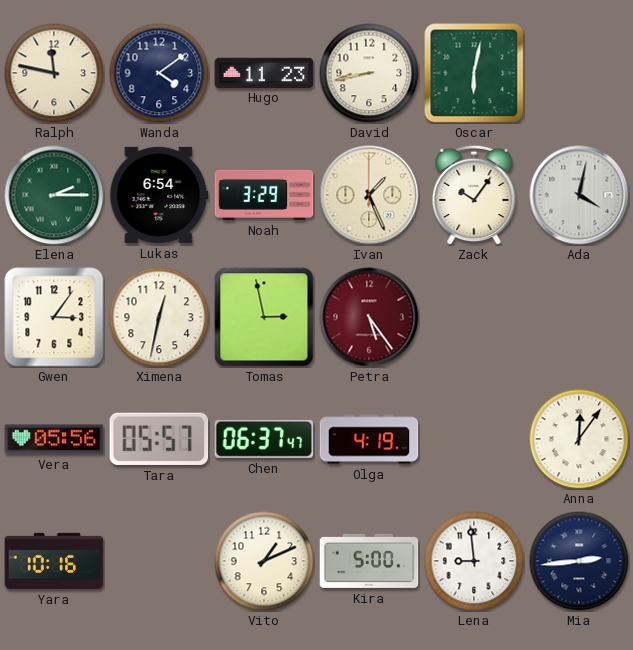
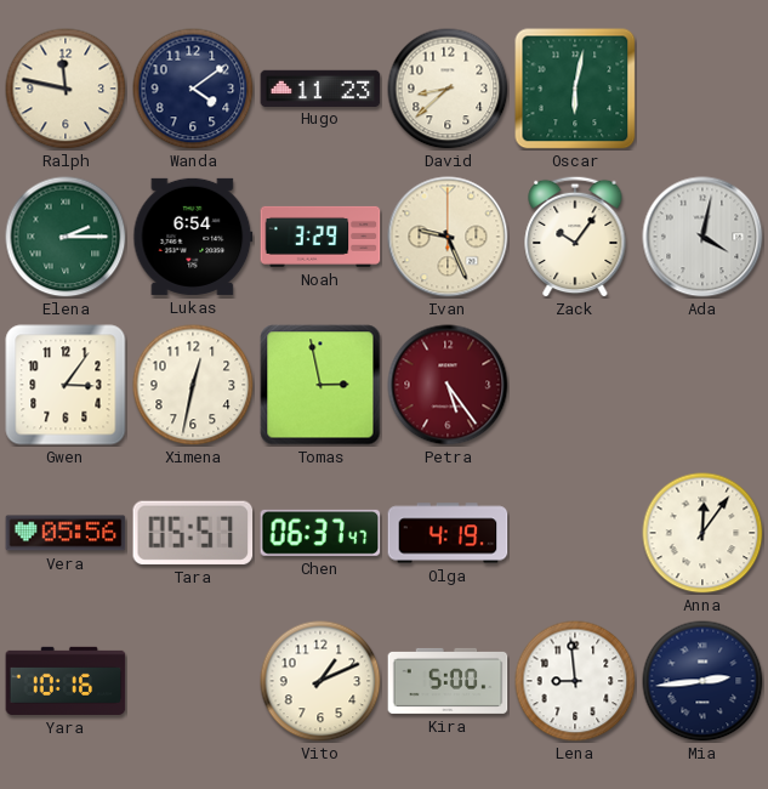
David: 8:43 -> 8:38
Ivan: 1:26 -> 9:26
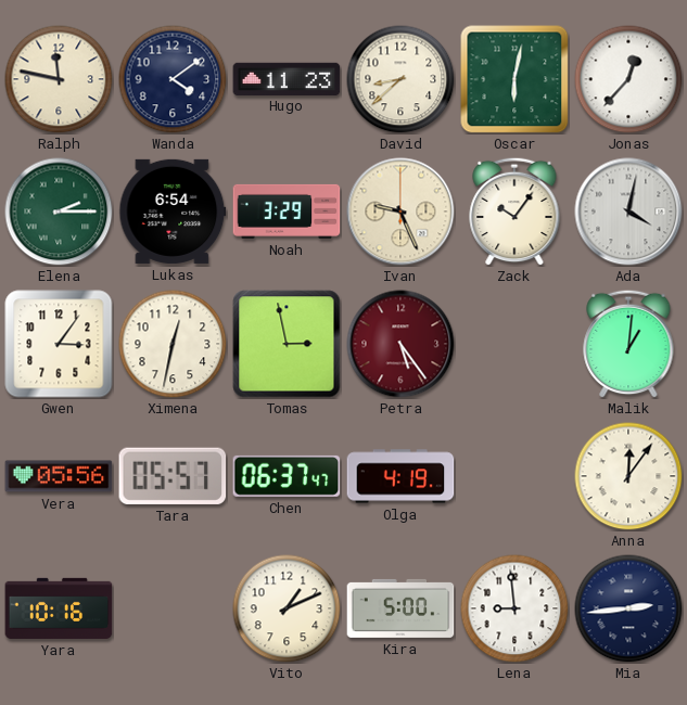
Jonas: none -> 12:37
Malik: none -> 1:01
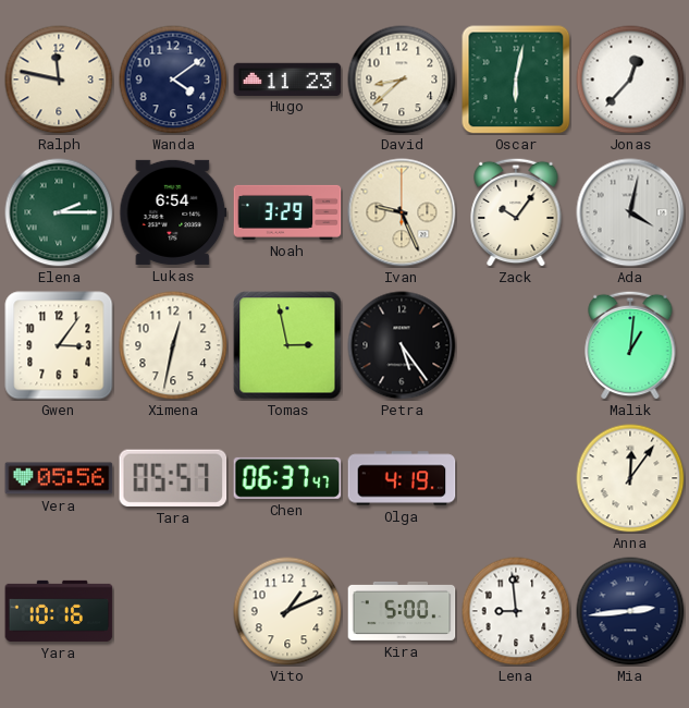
Petra dial: burgundy -> black
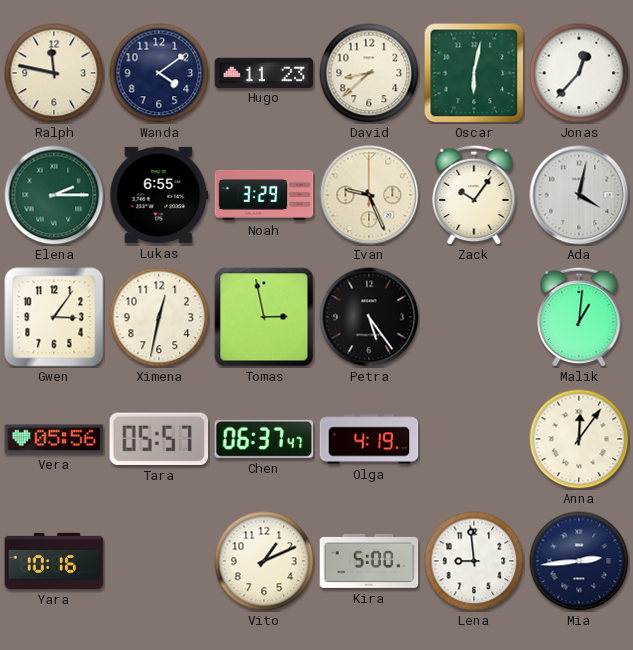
Lukas: 6:54 -> 6:55
